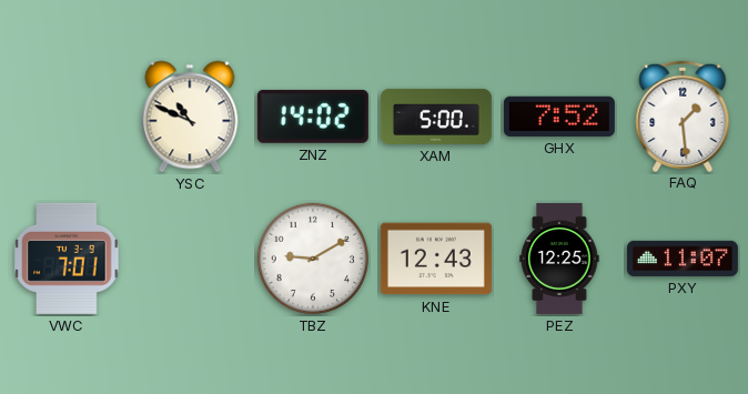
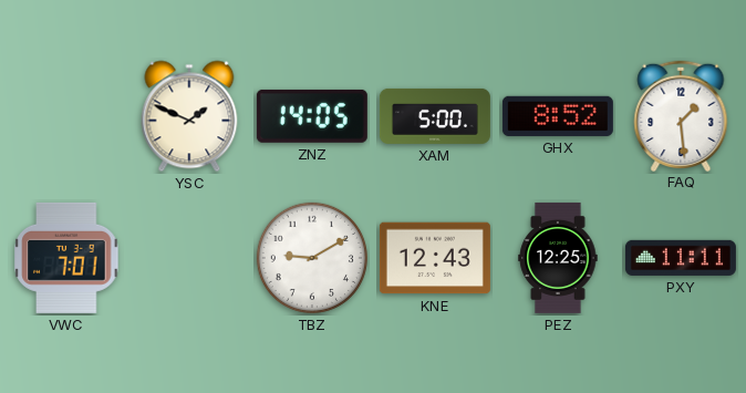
YSC: 10:49 -> 1:49
ZNZ: 14:02 -> 14:05
GHX: 7:52 -> 8:52
PXY: 11:07 -> 11:11
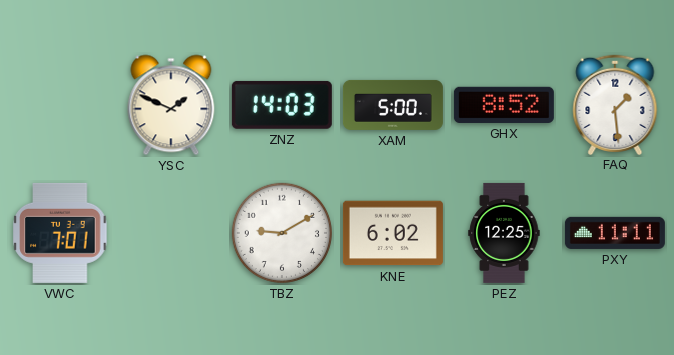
ZNZ: 14:05 -> 14:03
KNE: 12:43 -> 6:02
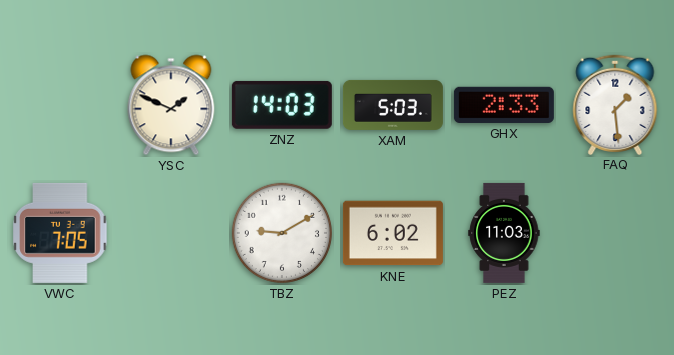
XAM: 5:00 -> 5:03
GHX: 8:52 -> 2:33
VWC: 7:01 -> 7:05
PEZ: 12:25 -> 11:03
PXY: 11:11 -> none
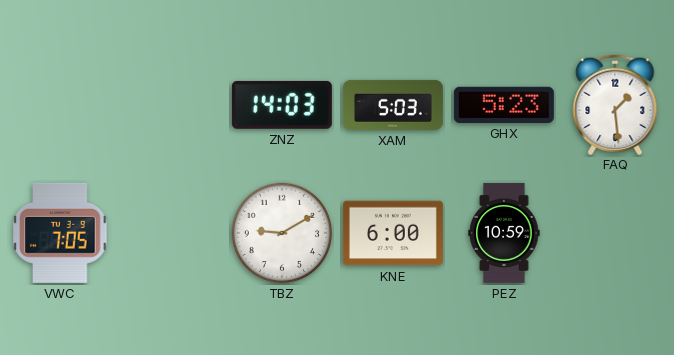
YSC: 1:49 -> none
GHX: 2:33 -> 5:23
KNE: 6:02 -> 6:00
PEZ: 11:03 -> 10:59
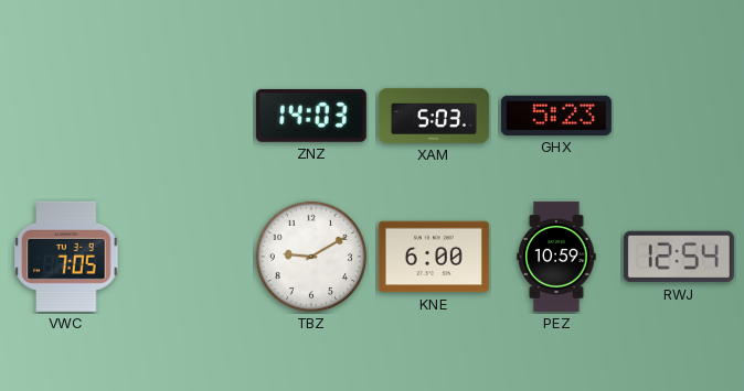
FAQ: 1:29 -> none
RWJ: none -> 12:54
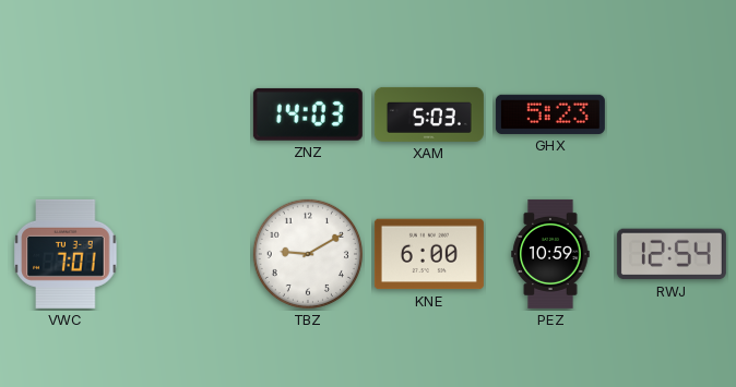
VWC: 7:05 -> 7:01
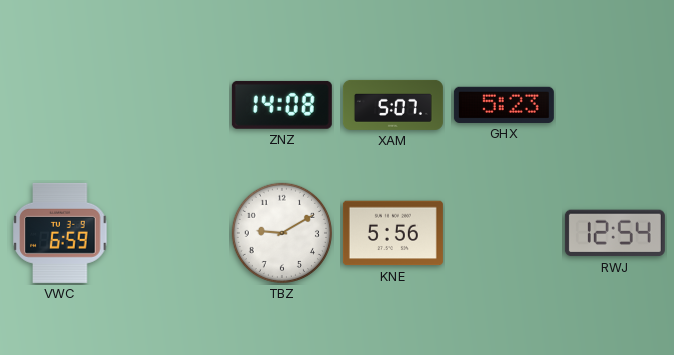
ZNZ: 14:03 -> 14:08
XAM: 5:03 -> 5:07
VWC: 7:01 -> 6:59
KNE: 6:00 -> 5:56
PEZ: 10:59 -> none
